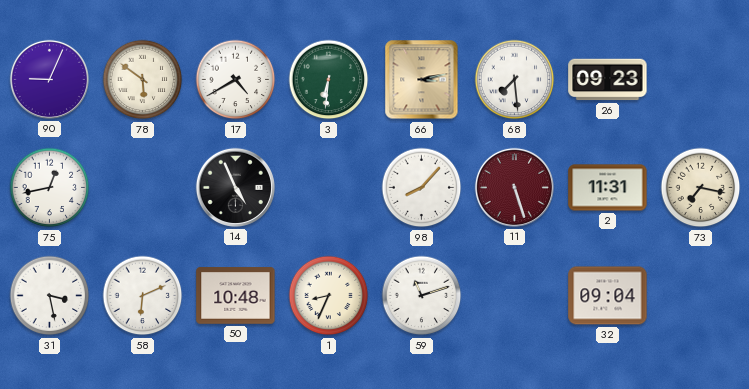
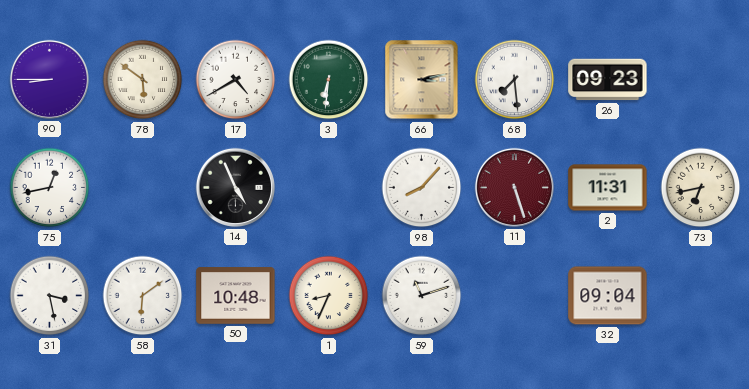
90: 9:04 -> 8:45
73: 7:17 -> 6:43
58: 6:11 -> 6:09
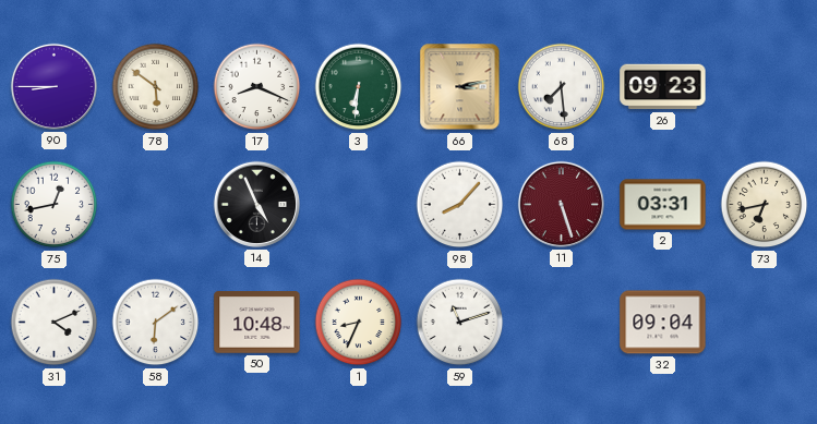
17: 4:40 -> 8:19
2: 11:31 -> 03:31
31: 3:28 -> 4:11
